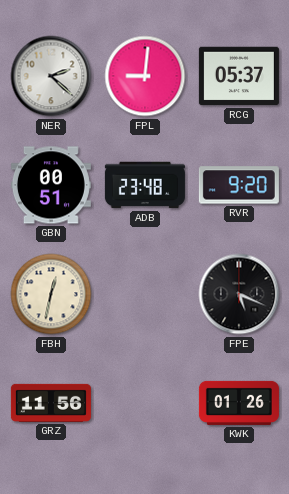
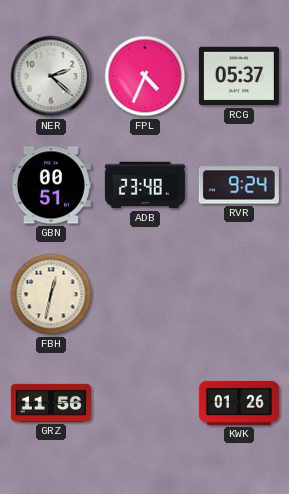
FPL: 9:01 -> 4:34
RVR: 9:20 -> 9:24
FPE: 5:19 -> none
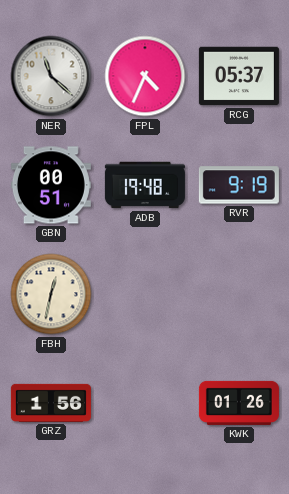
NER: 2:22 -> 11:22
ADB: 23:48 -> 19:48
RVR: 9:24 -> 9:19
GRZ: 11:56 -> 1:56
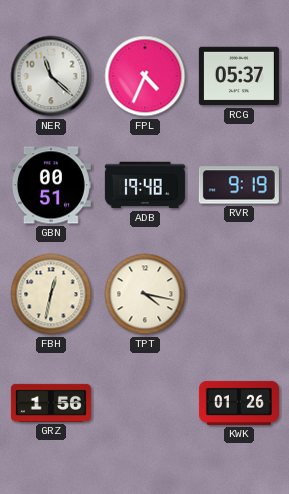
TPT: none -> 4:17
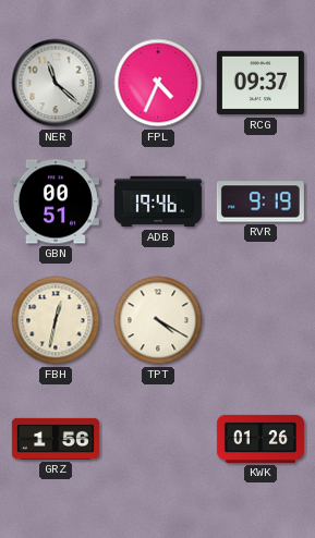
RCG: 05:37 -> 09:37
ADB: 19:48 -> 19:46
TPT: 4:17 -> 4:20
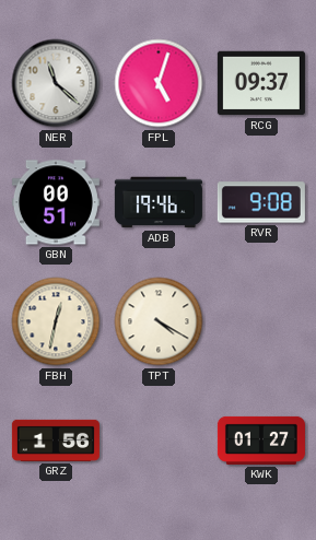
FPL: 4:34 -> 5:03
RVR: 9:19 -> 9:08
KWK: 01:26 -> 01:27
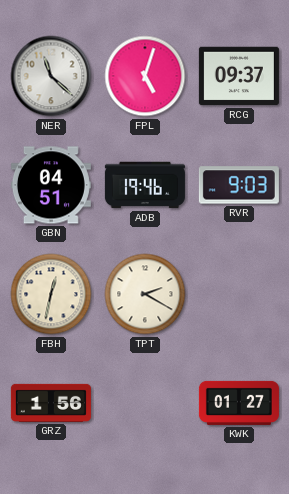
GBN: 00:51 -> 04:51
RVR: 9:08 -> 9:03
TPT: 4:20 -> 2:20
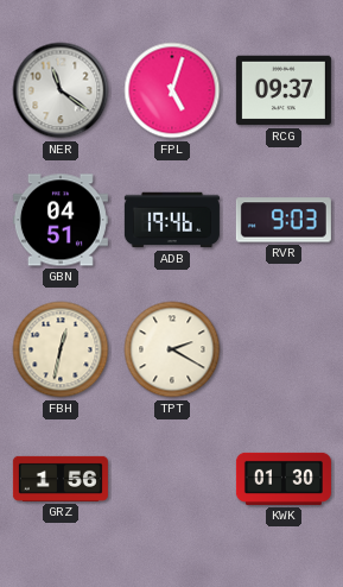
NER: 11:22 -> 11:21
KWK: 01:27 -> 01:30
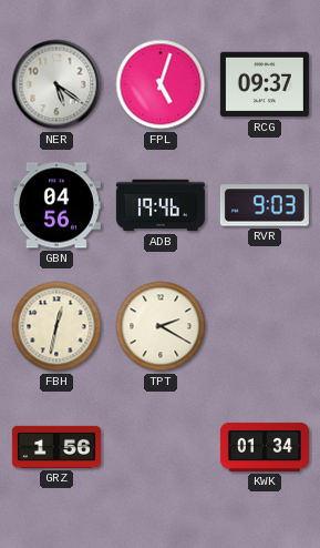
NER: 11:21 -> 5:21
GBN: 04:51 -> 04:56
KWK: 01:30 -> 01:34
